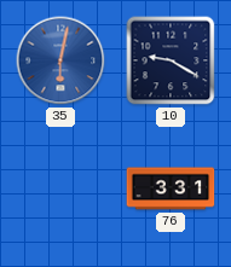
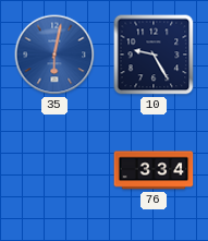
10: 9:20 -> 9:25
76: 3:31 -> 3:34
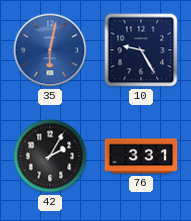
42: none -> 2:05
76: 3:34 -> 3:31
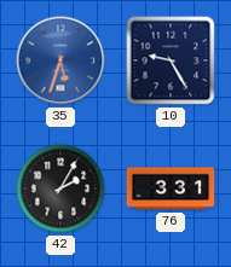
35: 6:02 -> 5:33
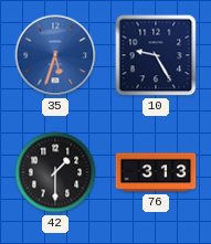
42: 2:05 -> 1:30
76: 3:31 -> 3:13
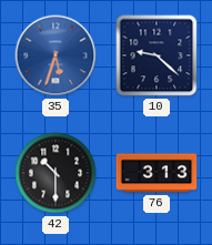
10: 9:25 -> 9:22
42: 1:30 -> 10:30
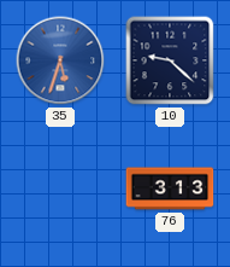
42: 10:30 -> none
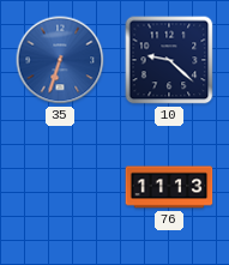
35: 5:33 -> 6:33
76: 3:13 -> 11:13
